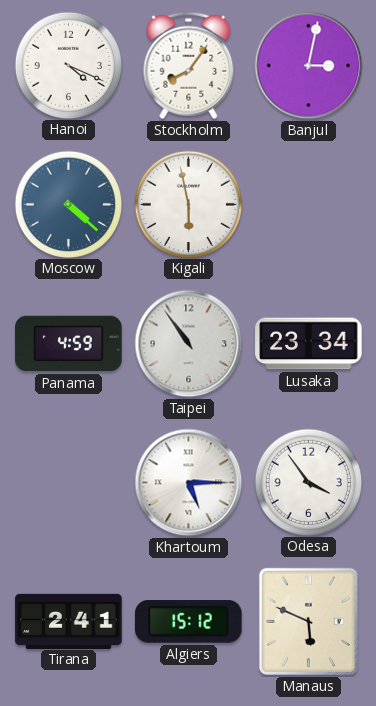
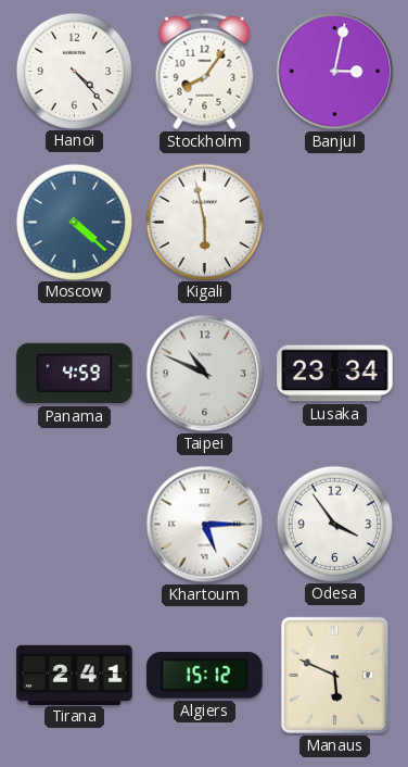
Hanoi: 4:19 -> 4:23
Taipei: 10:54 -> 10:49
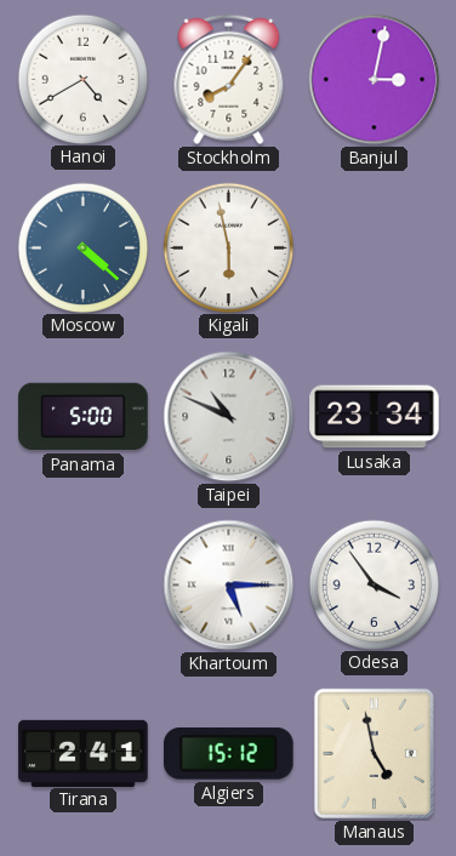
Hanoi: 4:23 -> 4:40
Panama: 4:59 -> 5:00
Manaus: 5:49 -> 4:58
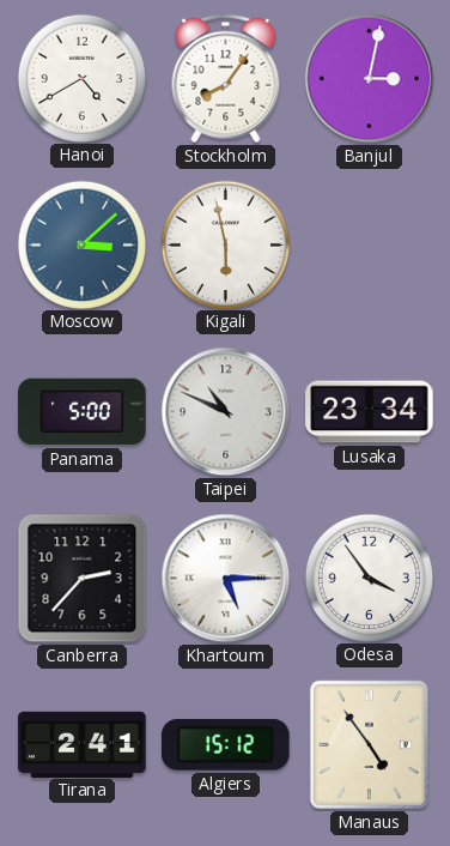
Moscow: 4:22 -> 3:08
Canberra: none -> 2:37
Manaus: 4:58 -> 4:54
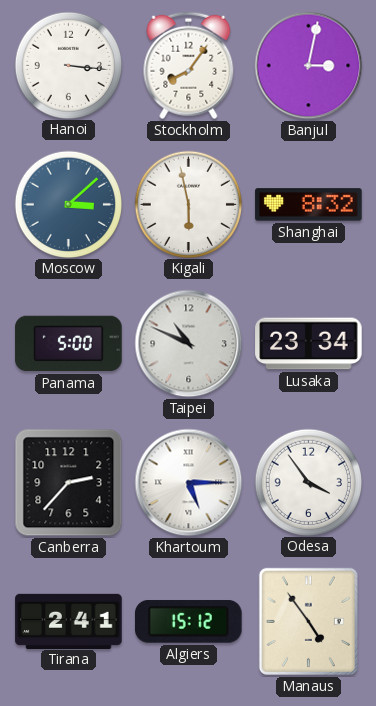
Hanoi: 4:40 -> 3:16
Shanghai: none -> 8:32
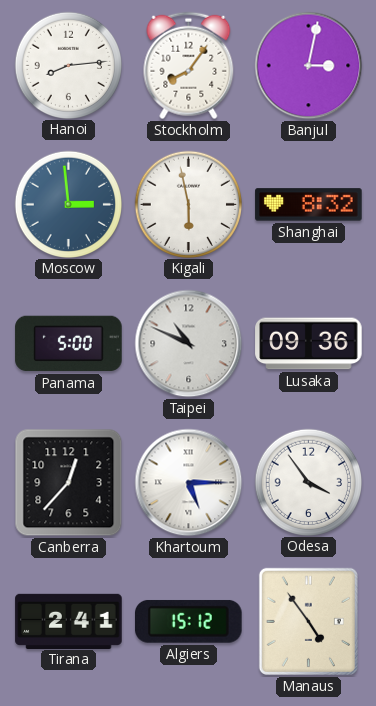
Hanoi: 3:16 -> 8:14
Moscow: 3:08 -> 2:59
Lusaka: 23:34 -> 09:36
Canberra: 2:37 -> 12:37
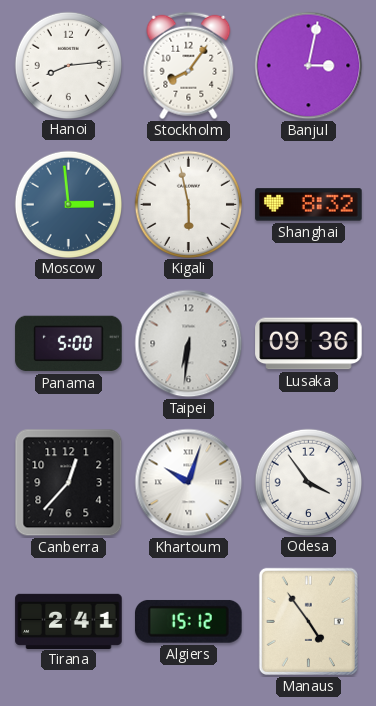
Taipei: 10:49 -> 6:31
Khartoum: 5:15 -> 10:03
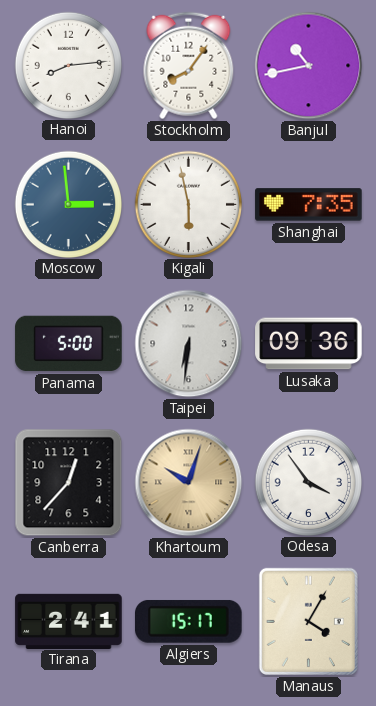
Banjul: 3:02 -> 10:43
Shanghai: 8:32 -> 7:35
Khartoum dial: white -> champagne
Algiers: 15:12 -> 15:17
Manaus: 4:54 -> 4:05
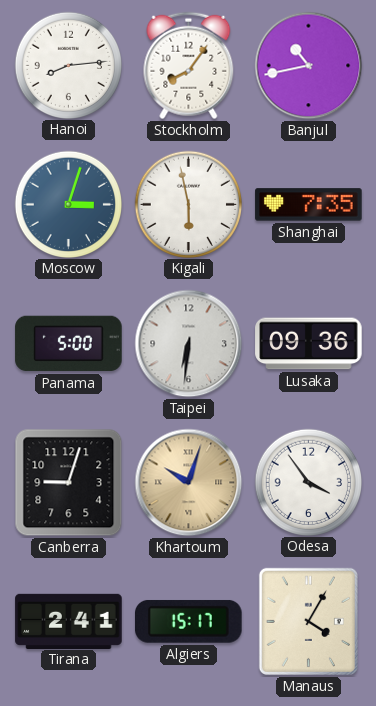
Moscow: 2:59 -> 3:03
Canberra: 12:37 -> 9:03
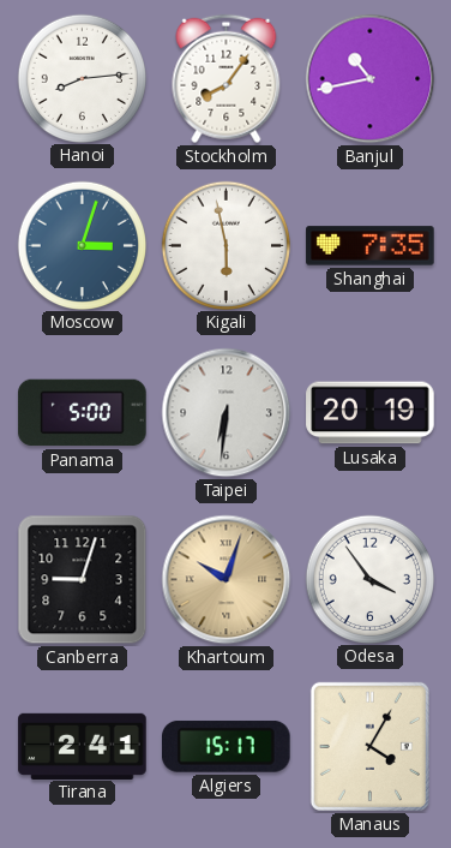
Lusaka: 09:36 -> 20:19
